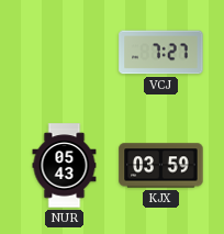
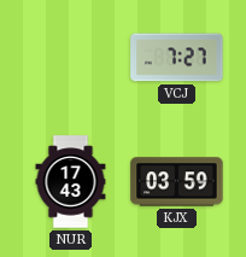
NUR: 05:43 -> 17:43
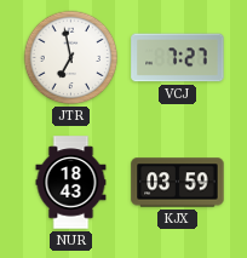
JTR: none -> 6:58
NUR: 17:43 -> 18:43
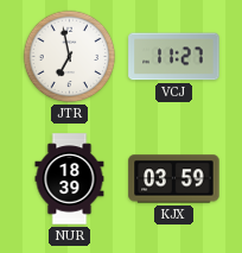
VCJ: 7:27 -> 11:27
NUR: 18:43 -> 18:39
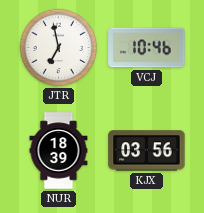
VCJ: 11:27 -> 10:46
KJX: 03:59 -> 03:56
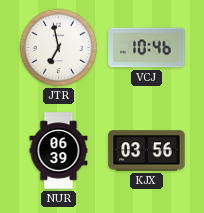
NUR: 18:39 -> 06:39
